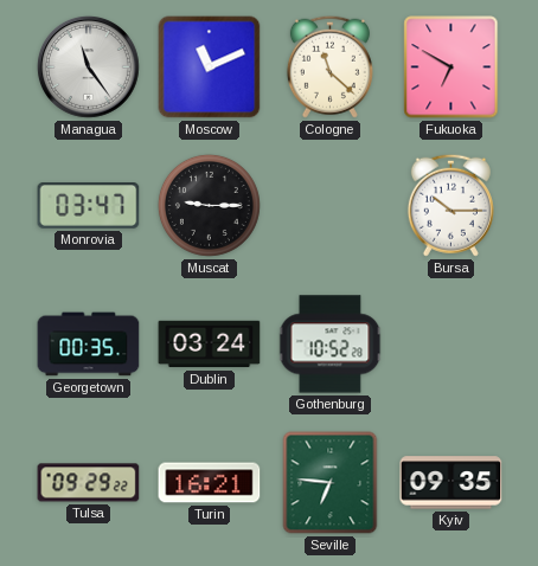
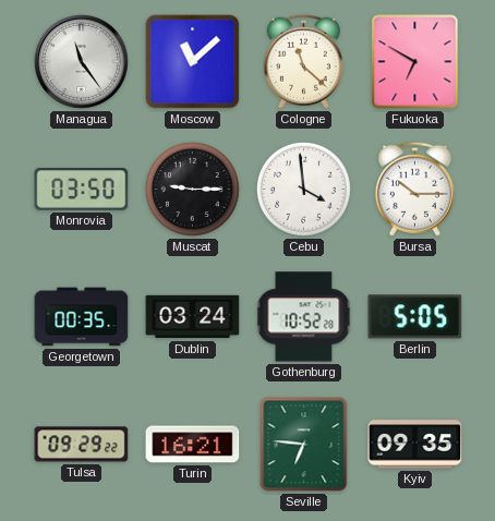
Moscow: 11:11 -> 11:08
Monrovia: 03:47 -> 03:50
Cebu: none -> 3:59
Berlin: none -> 5:05
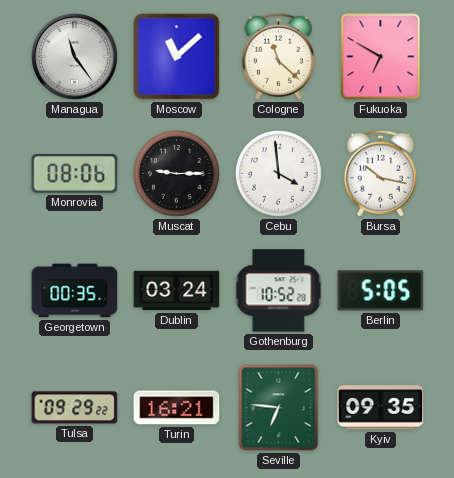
Monrovia: 03:50 -> 08:06
Bursa: 10:15 -> 10:17
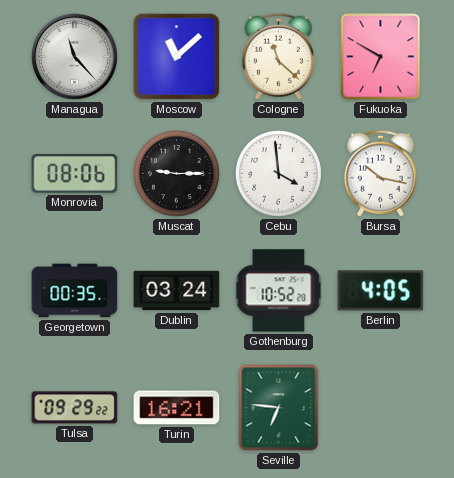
Managua: 11:24 -> 11:23
Berlin: 5:05 -> 4:05
Kyiv: 09:35 -> none
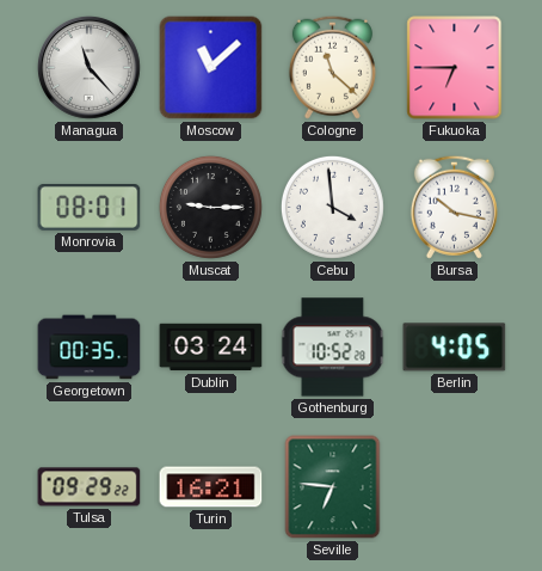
Fukuoka: 6:50 -> 6:45
Monrovia: 08:06 -> 08:01
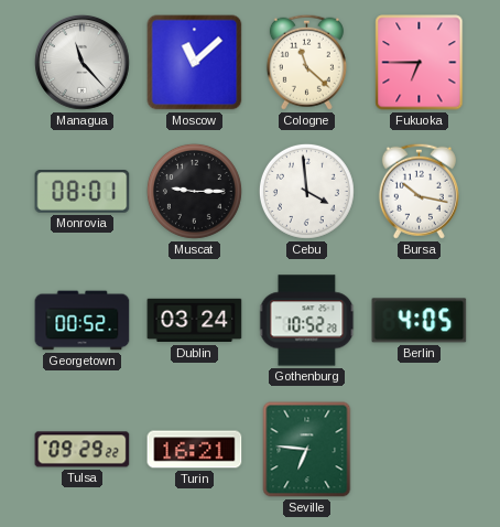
Georgetown: 00:35 -> 00:52
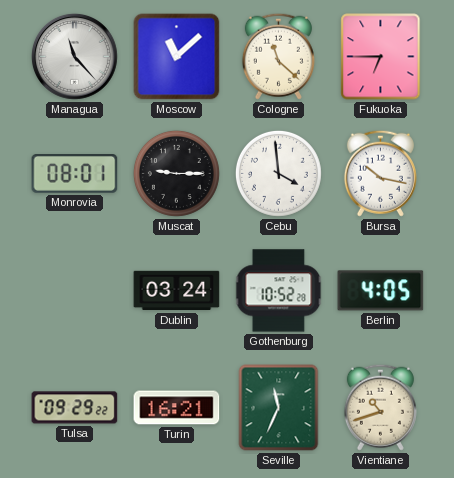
Georgetown: 00:52 -> none
Seville: 6:46 -> 11:34
Vientiane: none -> 10:42
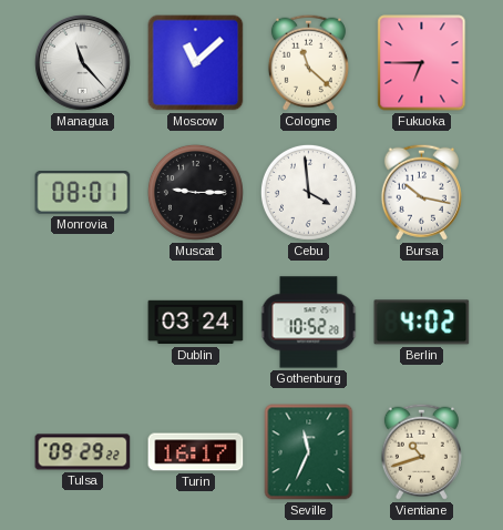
Berlin: 4:05 -> 4:02
Turin: 16:21 -> 16:17
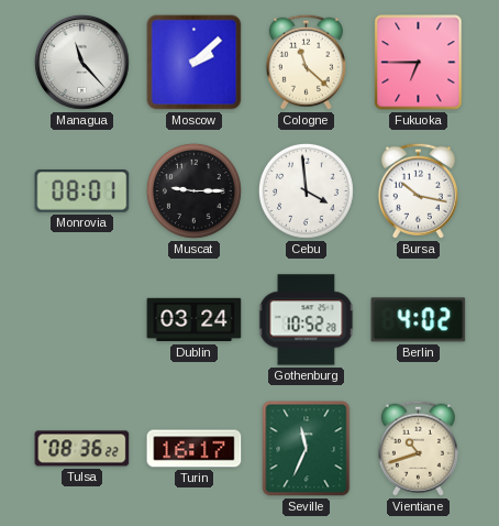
Moscow: 11:08 -> 2:08
Tulsa: 09:29 -> 08:36
